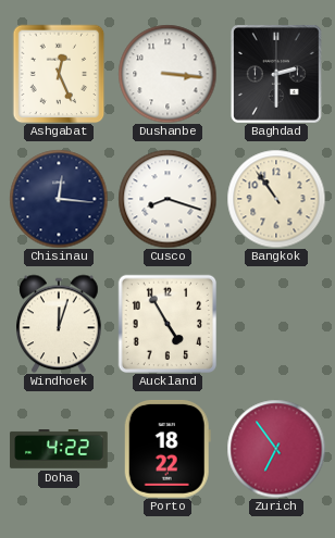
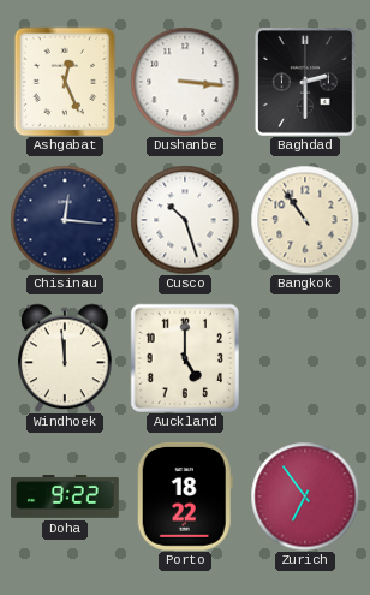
Cusco: 8:18 -> 10:27
Windhoek: 12:03 -> 11:59
Auckland: 4:55 -> 5:00
Doha: 4:22 -> 9:22
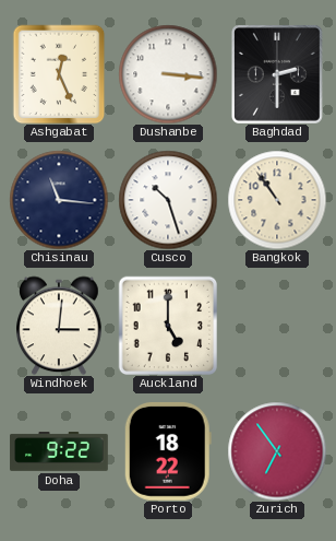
Chisinau: 12:16 -> 11:16
Windhoek: 11:59 -> 3:01
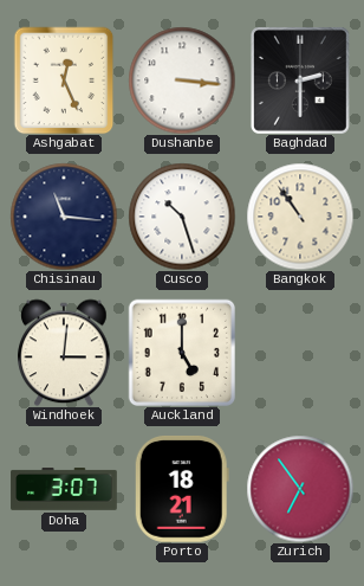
Doha: 9:22 -> 3:07
Porto: 18:22 -> 18:21
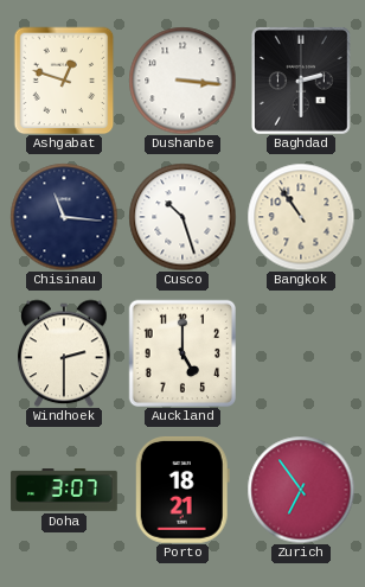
Ashgabat: 12:26 -> 12:48
Windhoek: 3:01 -> 2:30
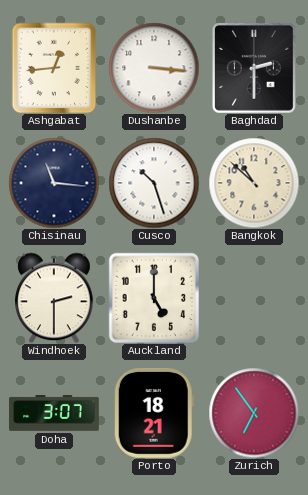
Ashgabat: 12:48 -> 12:44
Bangkok: 10:54 -> 10:52
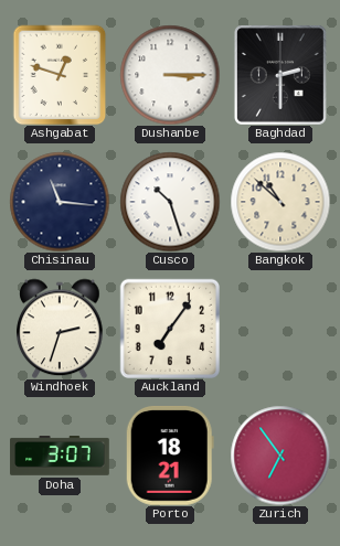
Ashgabat: 12:44 -> 12:48
Dushanbe: 3:16 -> 3:15
Windhoek: 2:30 -> 2:33
Auckland: 5:00 -> 7:06
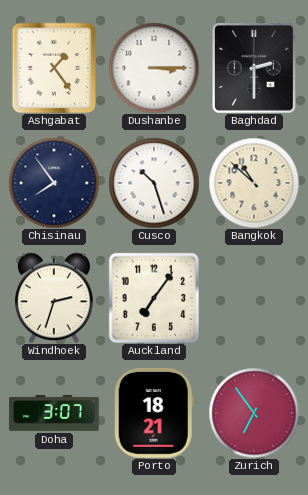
Ashgabat: 12:48 -> 1:24
Chisinau: 11:16 -> 7:54
